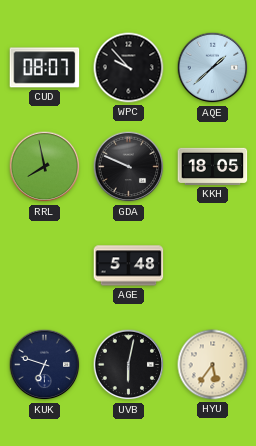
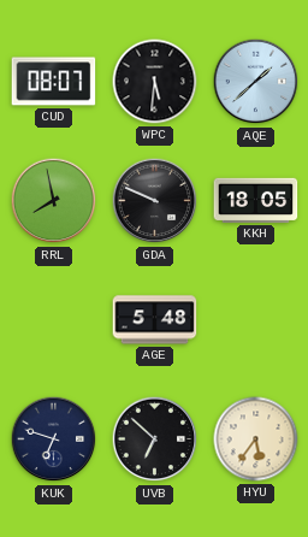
WPC: 9:53 -> 5:31
UVB: 6:02 -> 6:52
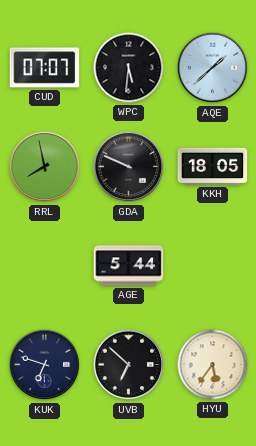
CUD: 08:07 -> 07:07
AGE: 5:48 -> 5:44
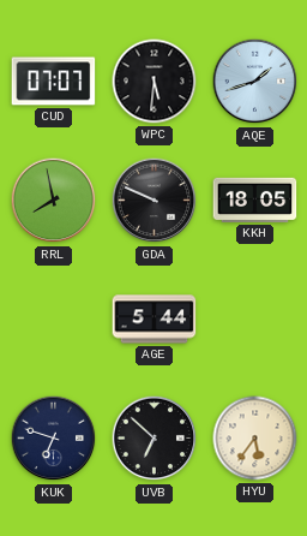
AQE: 1:38 -> 1:42
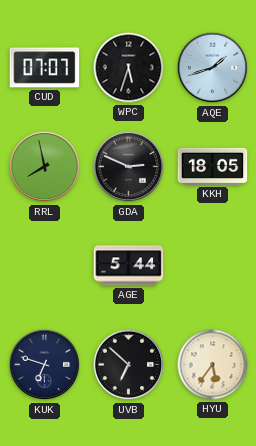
WPC: 5:31 -> 5:33
GDA: 9:49 -> 2:49
